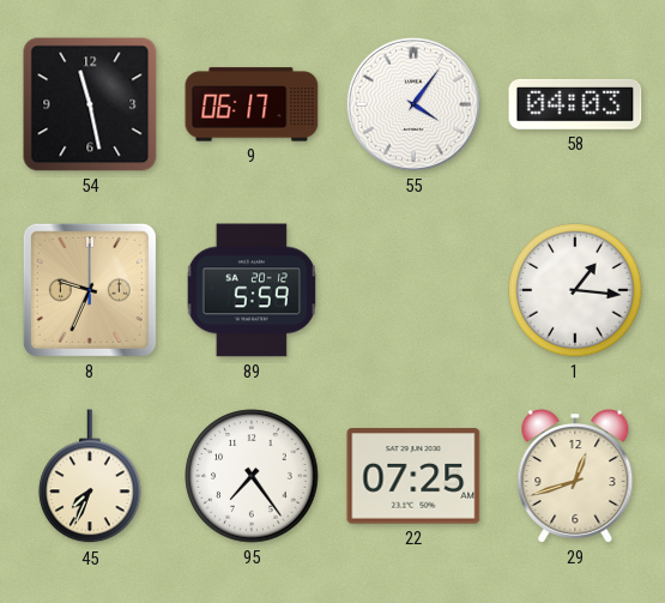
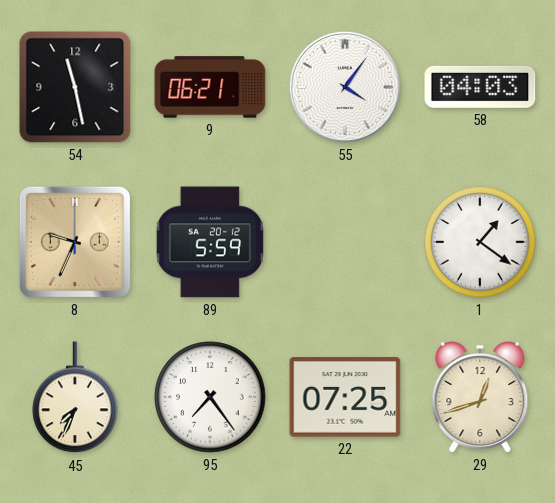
9: 06:17 -> 06:21
1: 1:16 -> 1:21
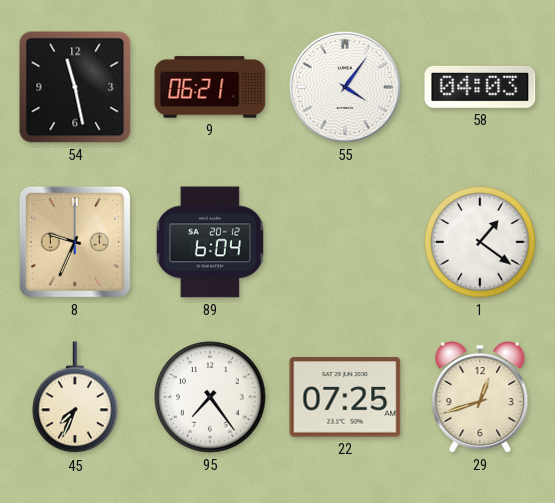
89: 5:59 -> 6:04
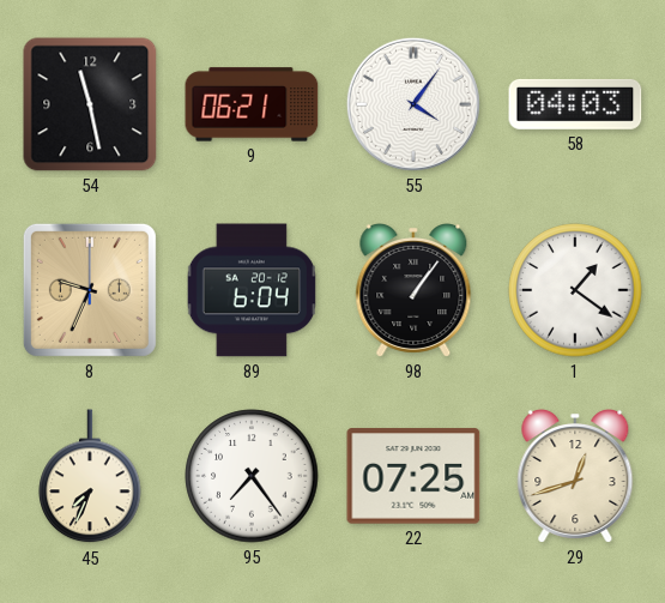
98: none -> 1:06
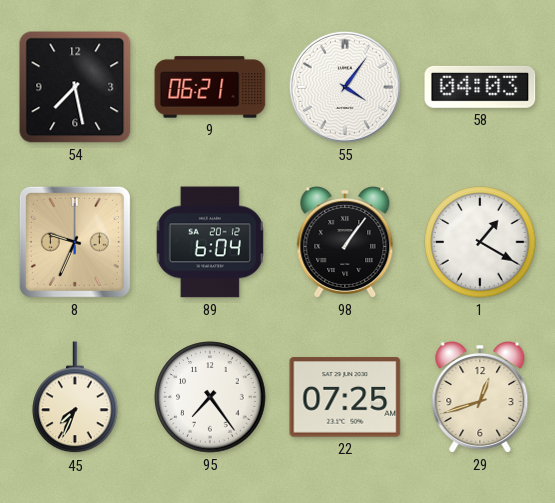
54: 11:28 -> 7:28
1: 1:21 -> 1:20
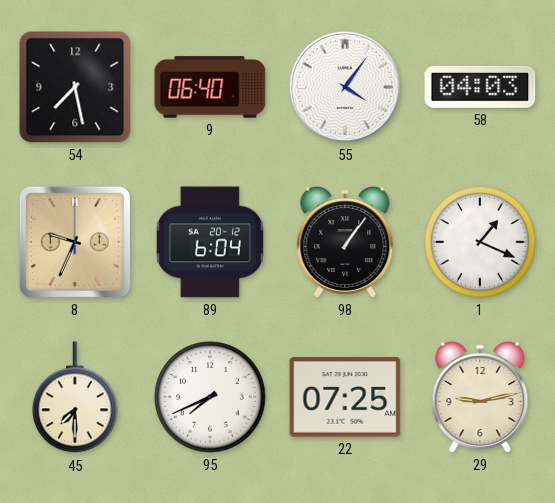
9: 06:21 -> 06:40
1: 1:20 -> 1:19
45: 7:34 -> 7:30
95: 7:24 -> 7:41
29: 12:42 -> 9:13
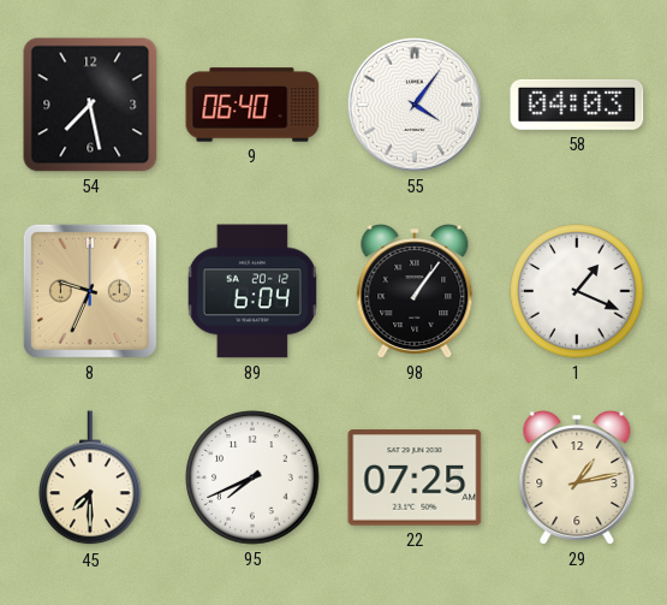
29: 9:13 -> 1:13
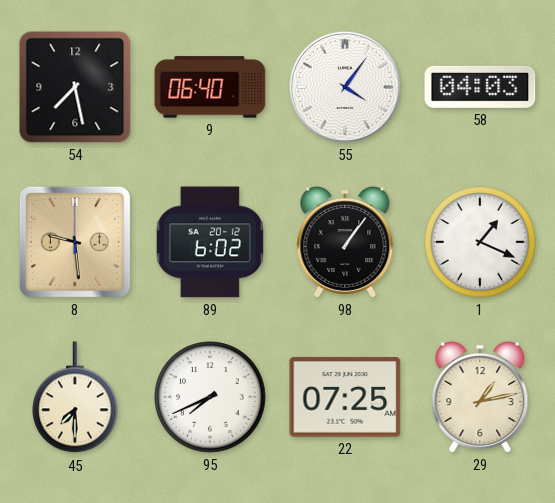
8: 9:34 -> 9:29
89: 6:04 -> 6:02
